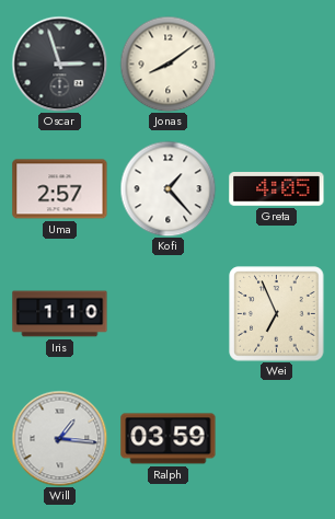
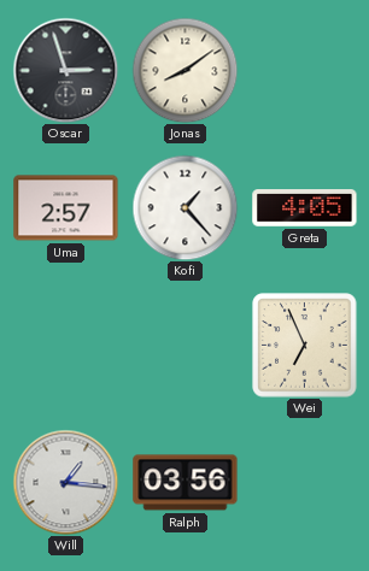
Iris: 1:10 -> none
Ralph: 03:59 -> 03:56
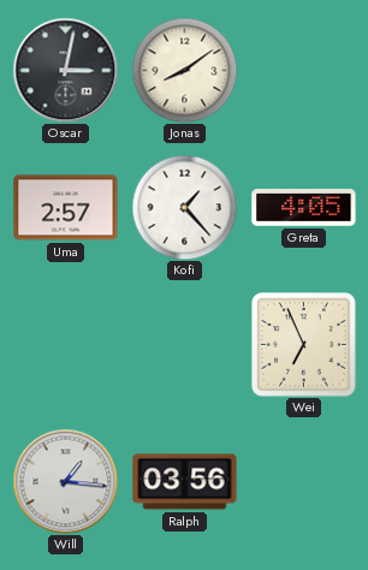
Oscar: 2:57 -> 3:02
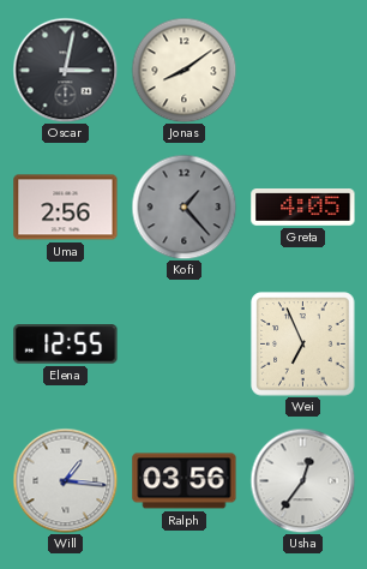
Uma: 2:57 -> 2:56
Kofi dial: white -> grey
Elena: none -> 12:55
Usha: none -> 12:36
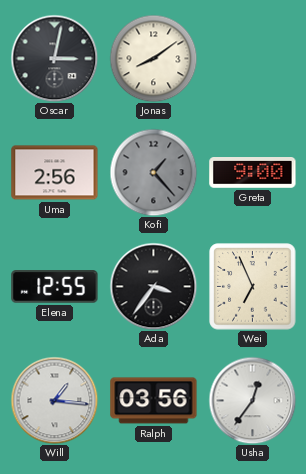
Greta: 4:05 -> 9:00
Ada: none -> 3:36
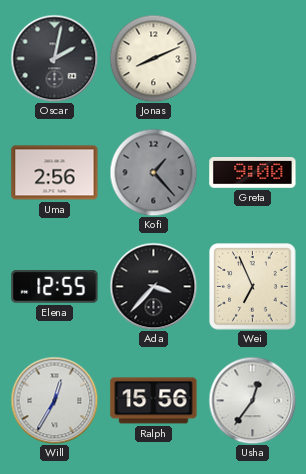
Oscar: 3:02 -> 2:02
Jonas: 8:09 -> 8:11
Ada: 3:36 -> 3:37
Will: 1:16 -> 12:35
Ralph: 03:56 -> 15:56
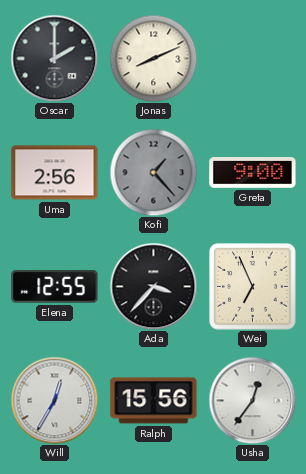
Oscar: 2:02 -> 2:00
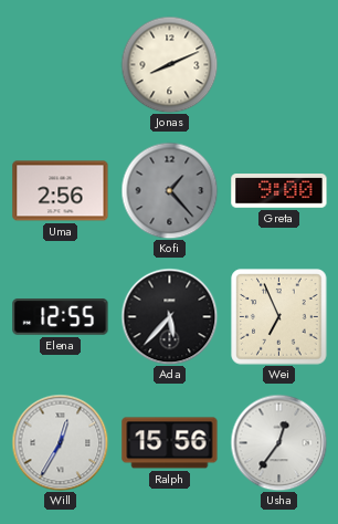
Oscar: 2:00 -> none
Ada: 3:37 -> 5:37
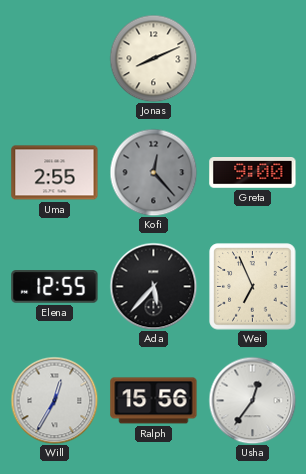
Uma: 2:56 -> 2:55
Kofi: 1:23 -> 12:23
